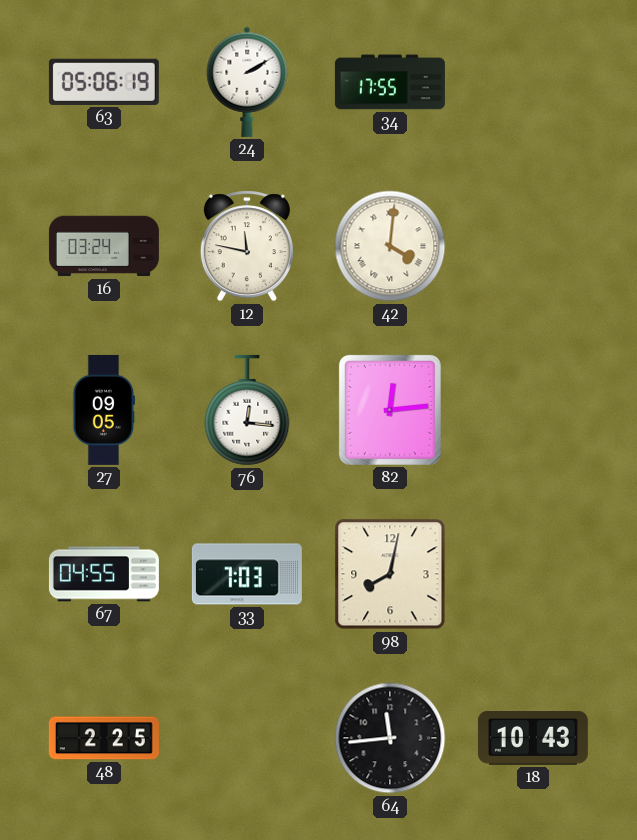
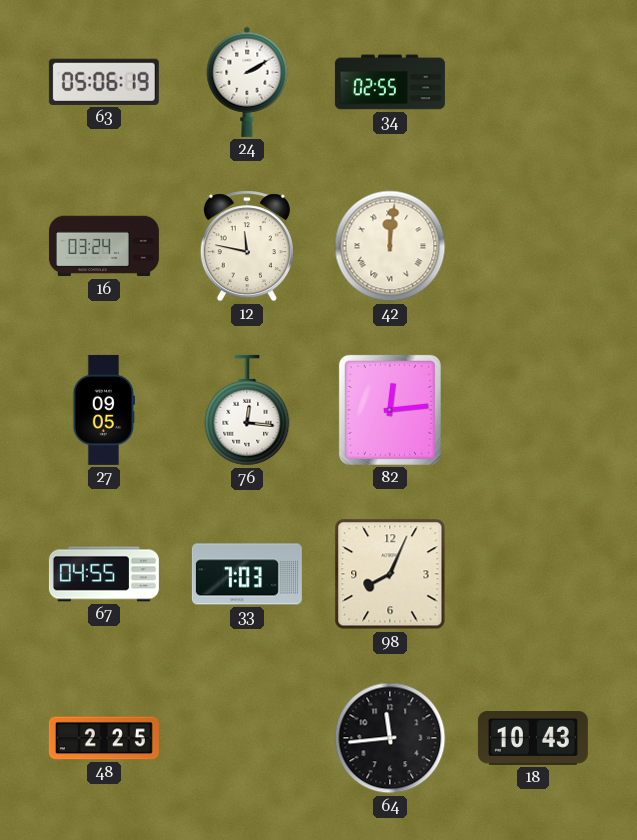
34: 17:55 -> 02:55
42: 4:01 -> 12:01
98: 8:02 -> 8:04
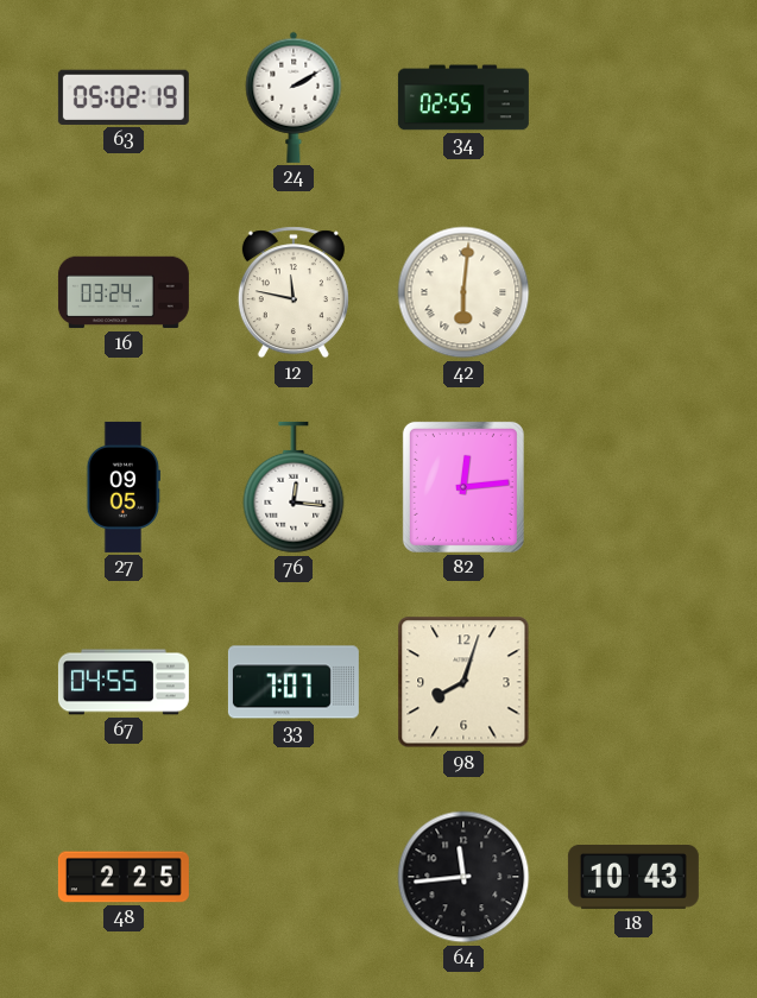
63: 05:06 -> 05:02
42: 12:01 -> 6:01
33: 7:03 -> 7:07
98: 8:04 -> 8:03
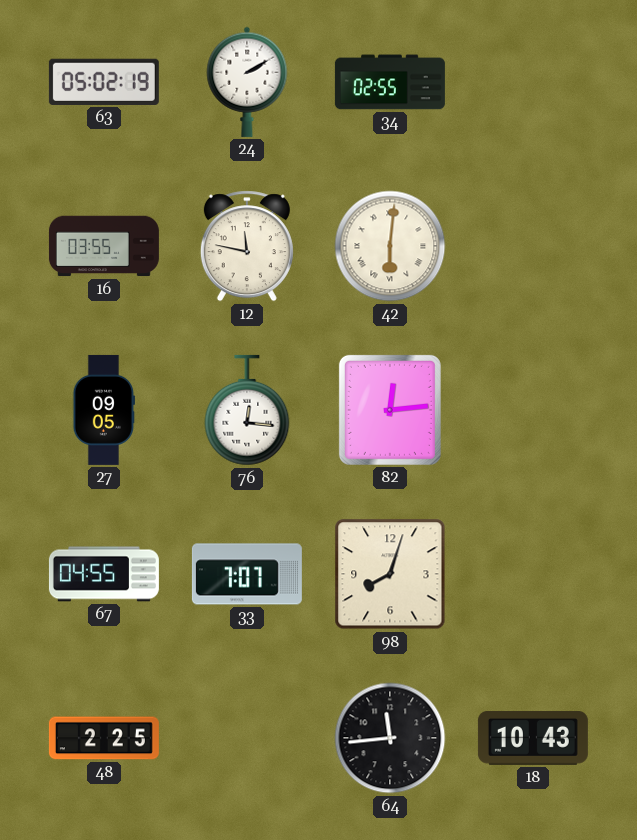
16: 03:24 -> 03:55
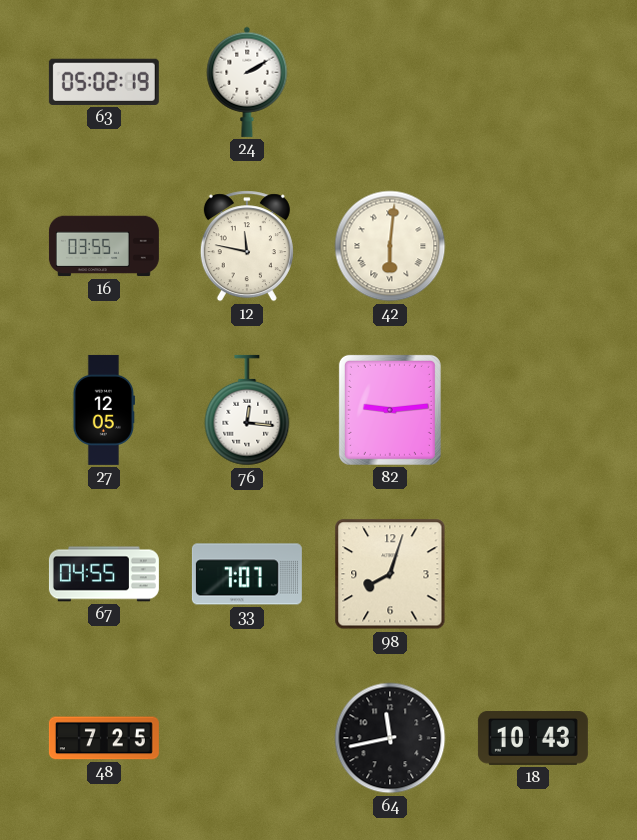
34: 02:55 -> none
27: 09:05 -> 12:05
82: 12:14 -> 9:14
48: 2:25 -> 7:25
64: 11:44 -> 11:43
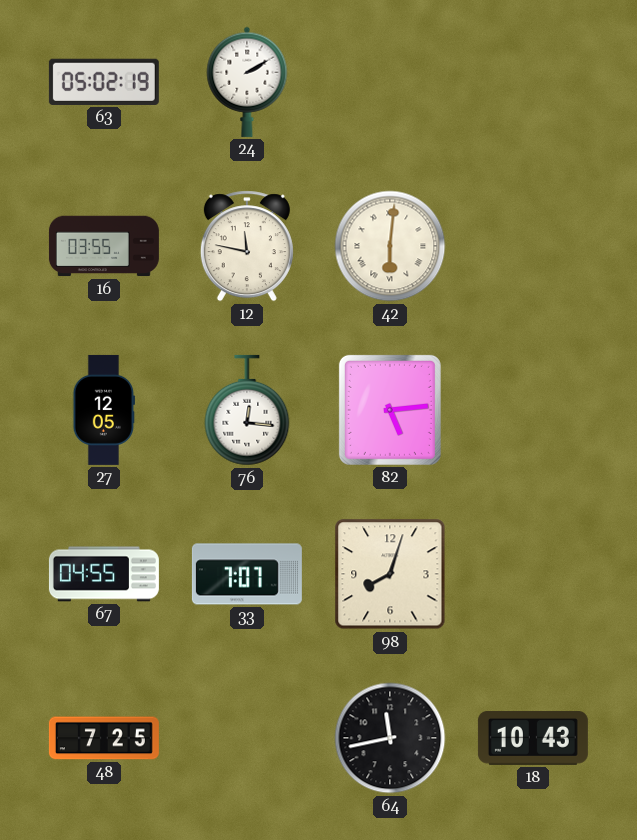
82: 9:14 -> 5:14
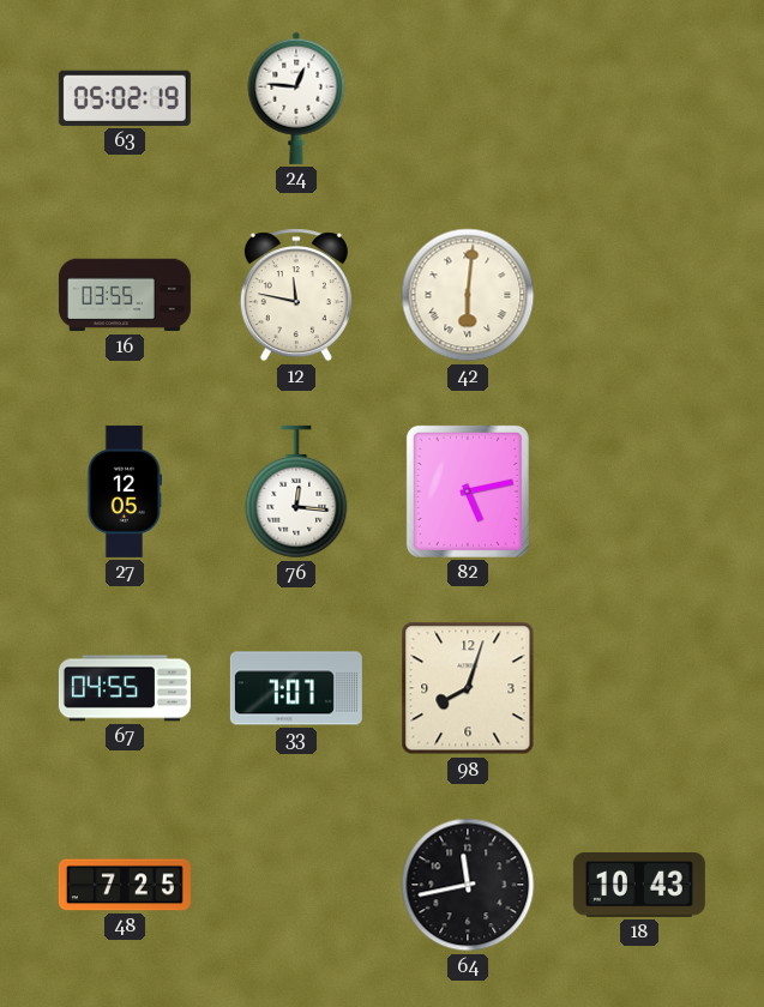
24: 2:10 -> 12:46
82: 5:14 -> 5:13
